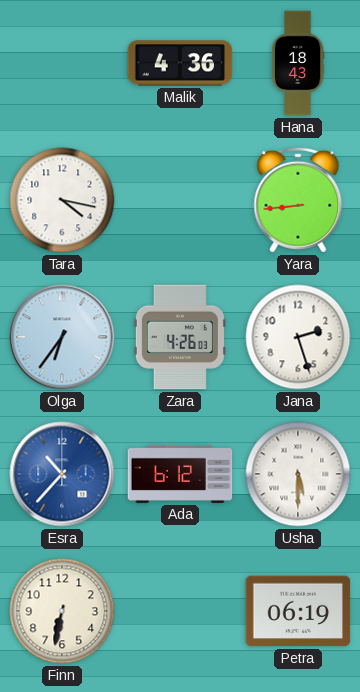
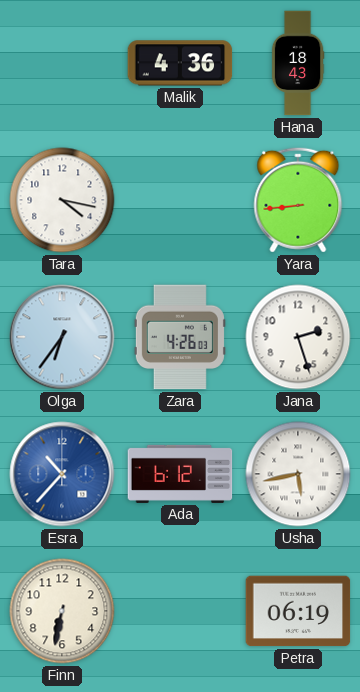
Usha: 5:30 -> 5:43
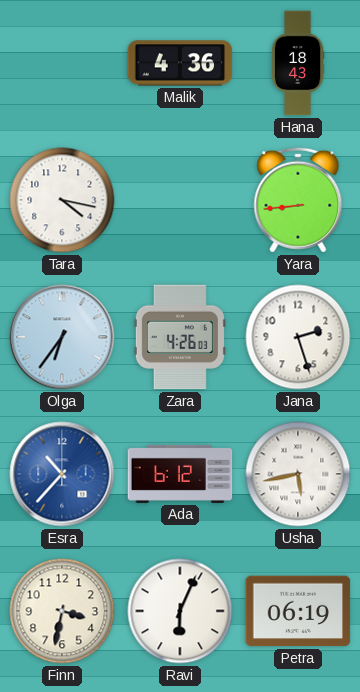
Finn: 6:32 -> 3:32
Ravi: none -> 6:04
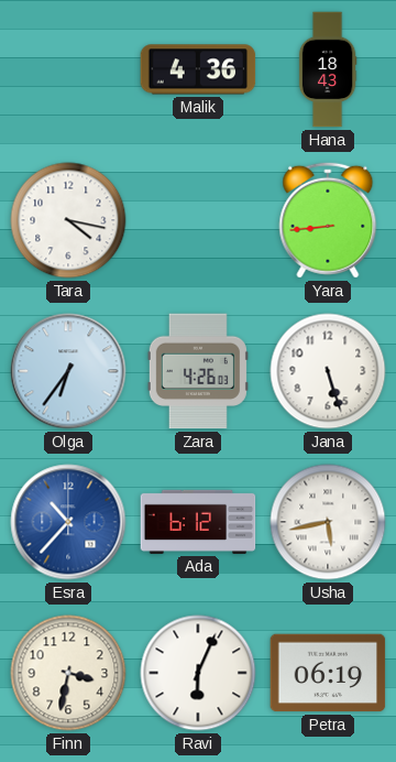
Jana: 2:27 -> 5:27
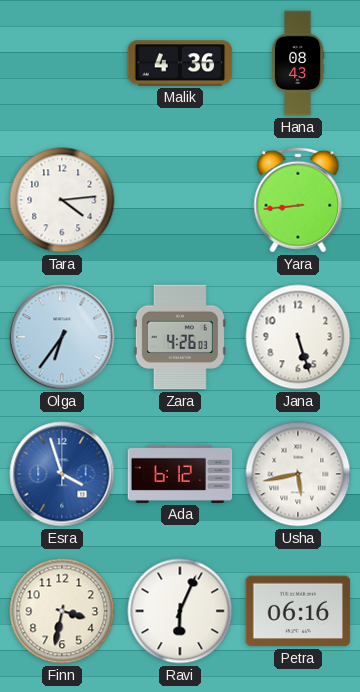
Hana: 18:43 -> 08:43
Tara: 4:17 -> 4:14
Esra: 10:37 -> 3:57
Petra: 06:19 -> 06:16
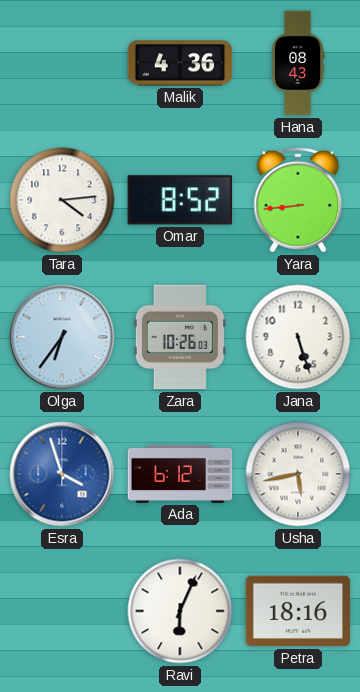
Omar: none -> 8:52
Zara: 4:26 -> 10:26
Finn: 3:32 -> none
Petra: 06:16 -> 18:16
